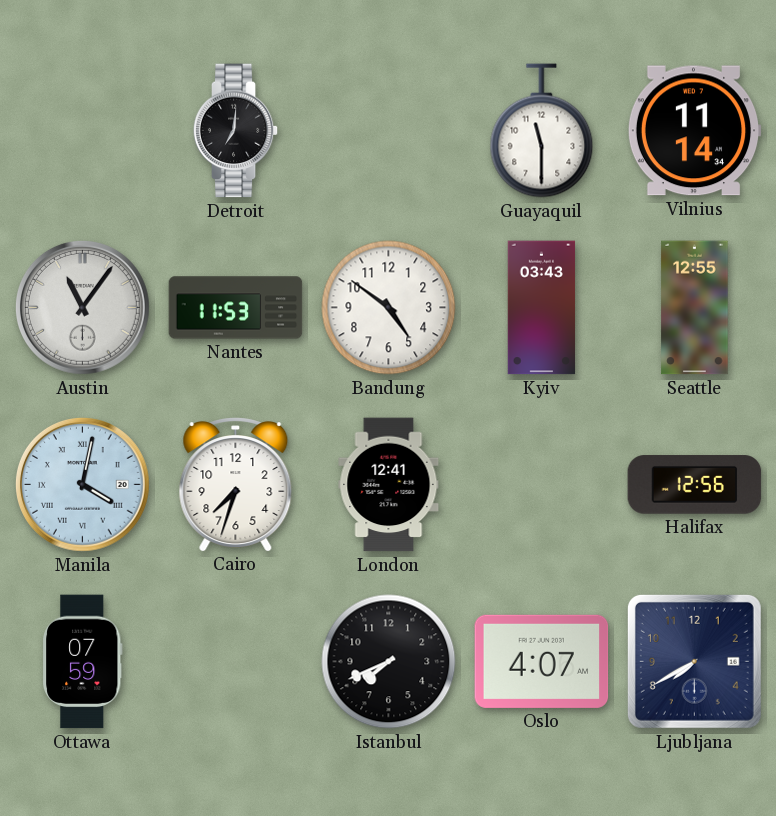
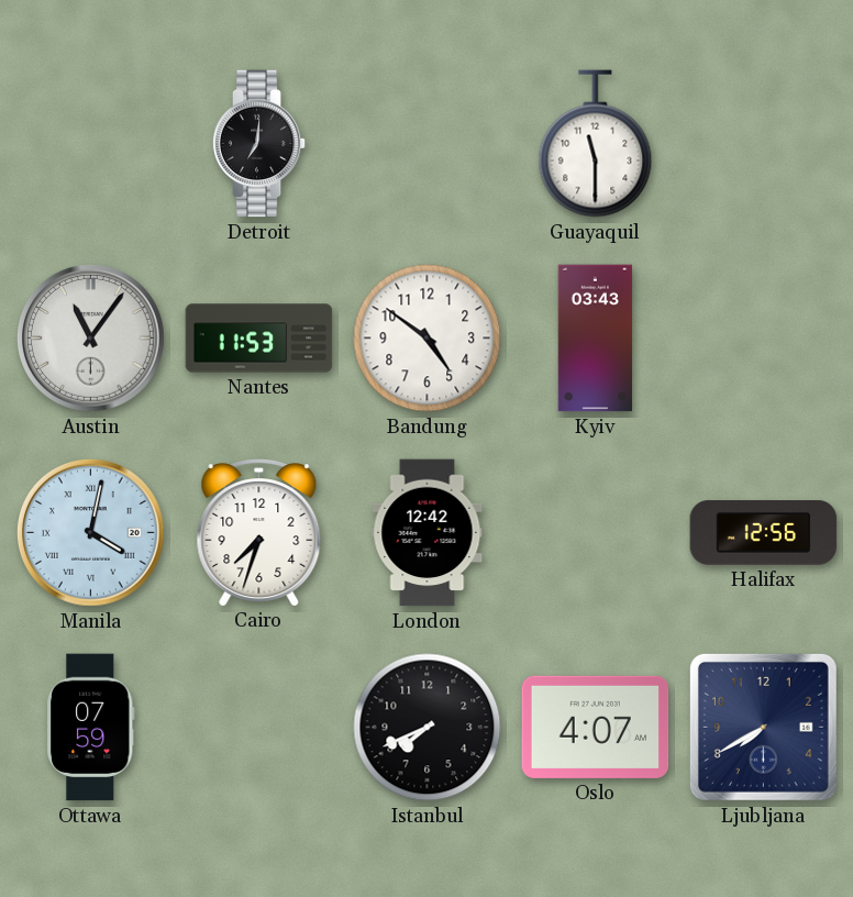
Vilnius: 11:14 -> none
Seattle: 12:55 -> none
London: 12:41 -> 12:42
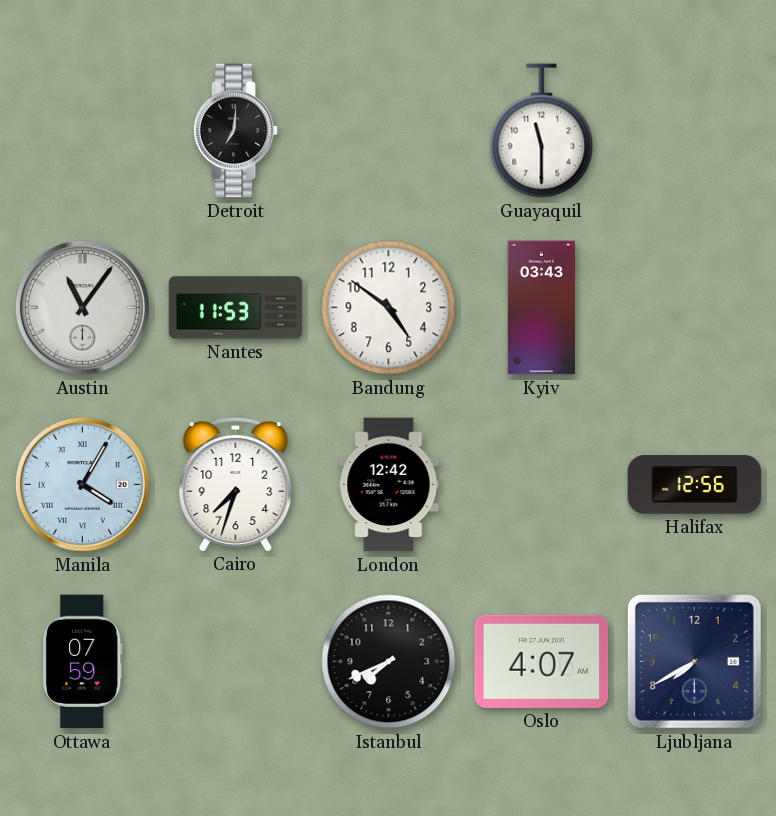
Manila: 4:02 -> 4:05
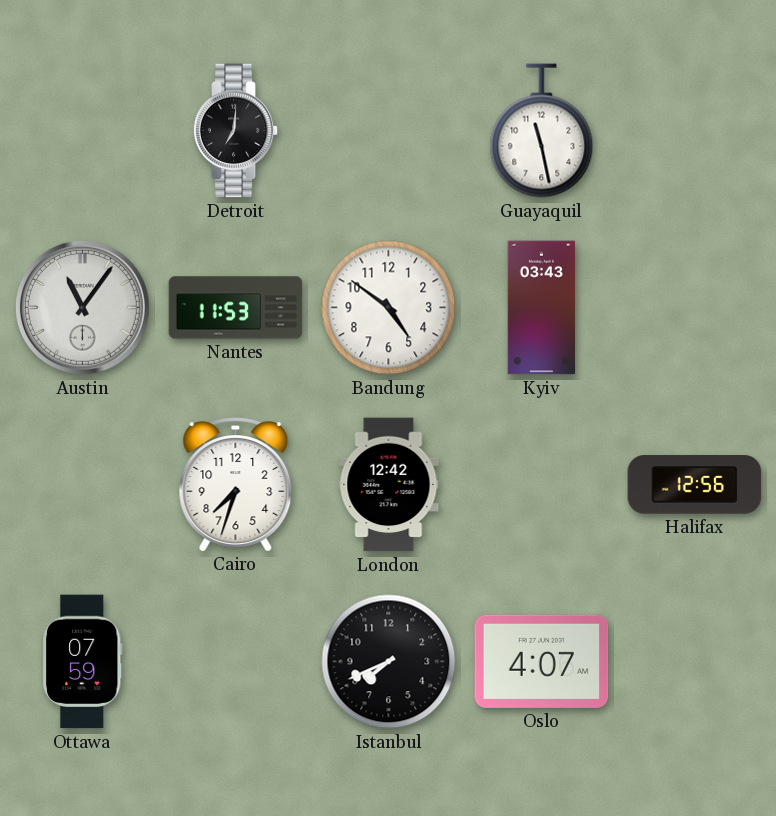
Guayaquil: 11:30 -> 11:28
Manila: 4:05 -> none
Ljubljana: 7:40 -> none
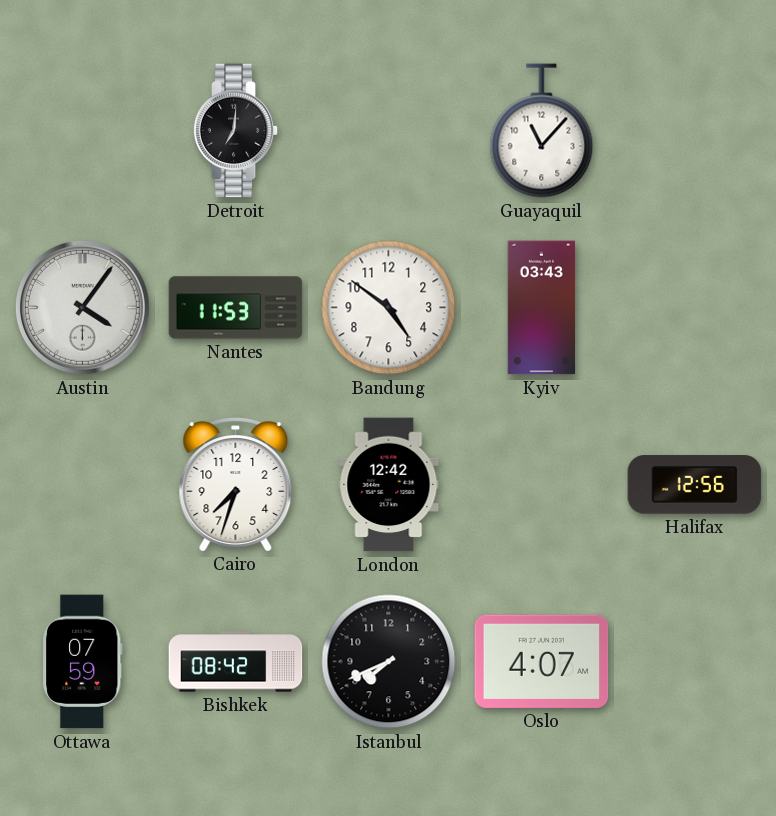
Guayaquil: 11:28 -> 11:07
Austin: 11:06 -> 4:06
Bishkek: none -> 08:42
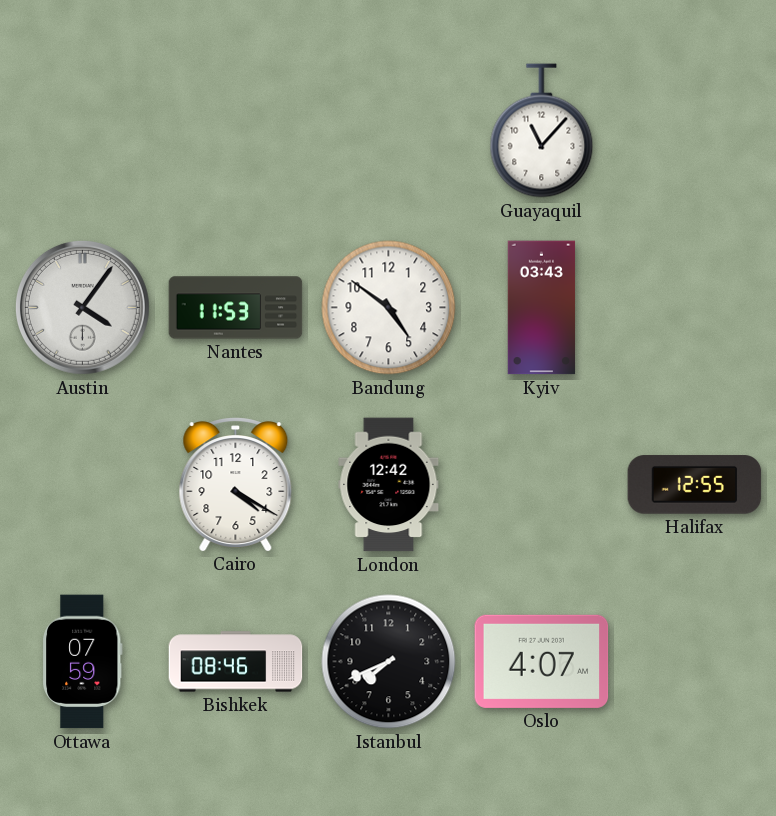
Detroit: 7:01 -> none
Cairo: 7:33 -> 4:20
Halifax: 12:56 -> 12:55
Bishkek: 08:42 -> 08:46
